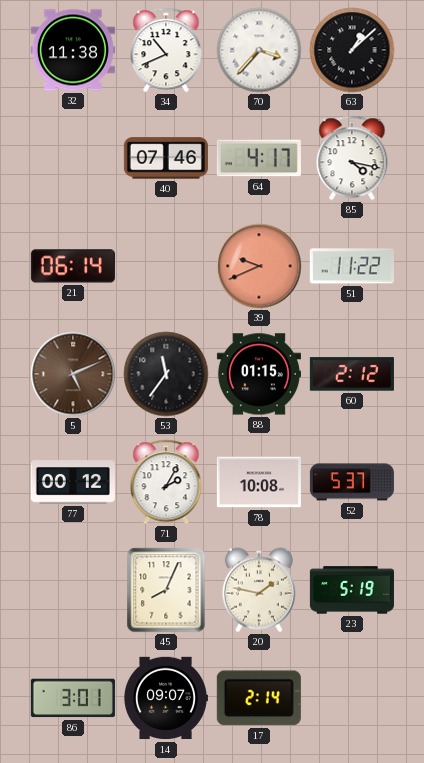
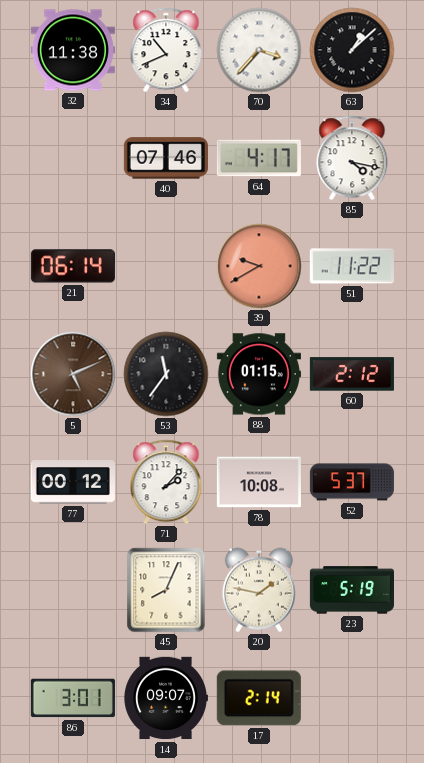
39: 9:41 -> 9:40
71: 2:05 -> 2:07
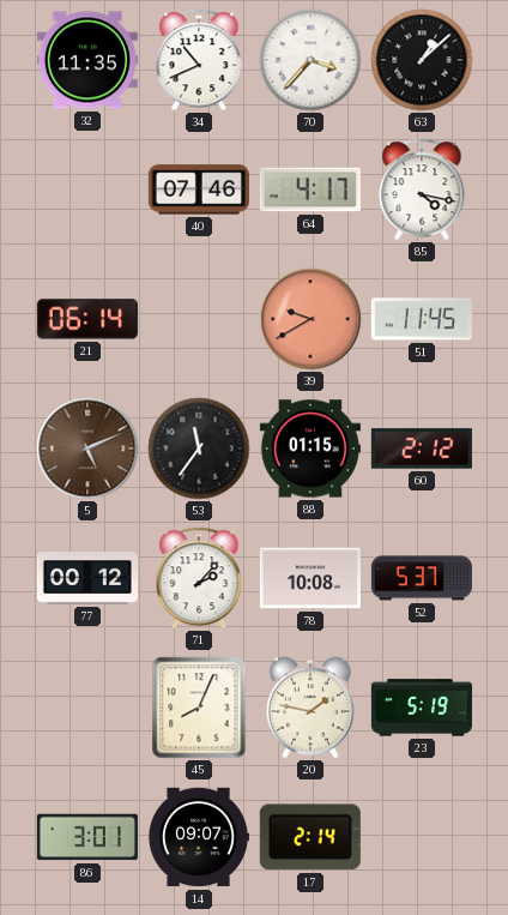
32: 11:38 -> 11:35
51: 11:22 -> 11:45
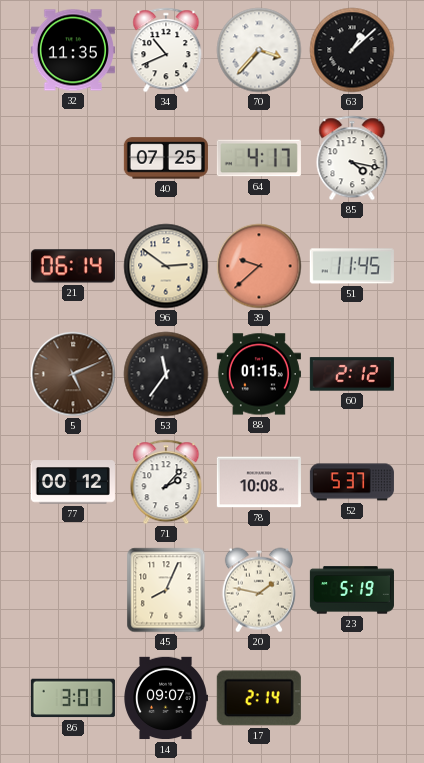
40: 07:46 -> 07:25
96: none -> 2:51
39: 9:40 -> 9:38
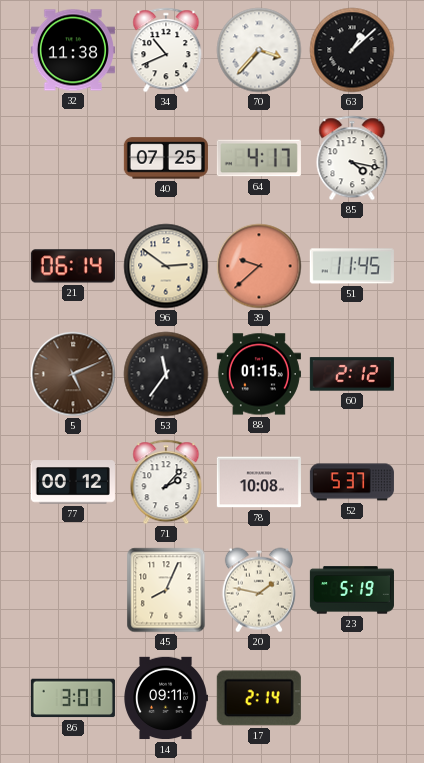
32: 11:35 -> 11:38
14: 09:07 -> 09:11
